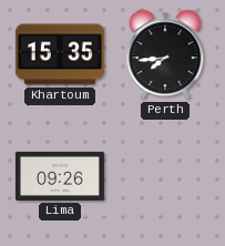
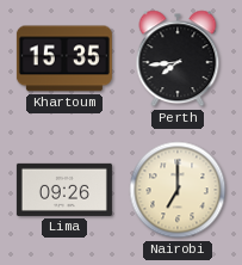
Nairobi: none -> 7:00
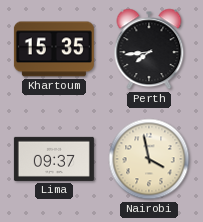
Lima: 09:26 -> 09:37
Nairobi: 7:00 -> 3:58
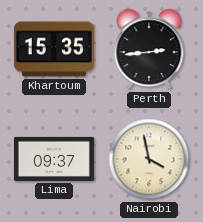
Perth: 7:44 -> 2:44
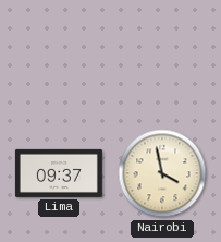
Khartoum: 15:35 -> none
Perth: 2:44 -> none
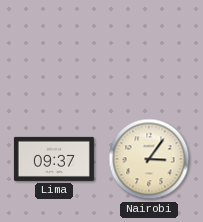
Nairobi: 3:58 -> 3:06
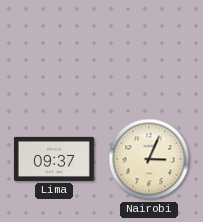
Nairobi: 3:06 -> 3:04
